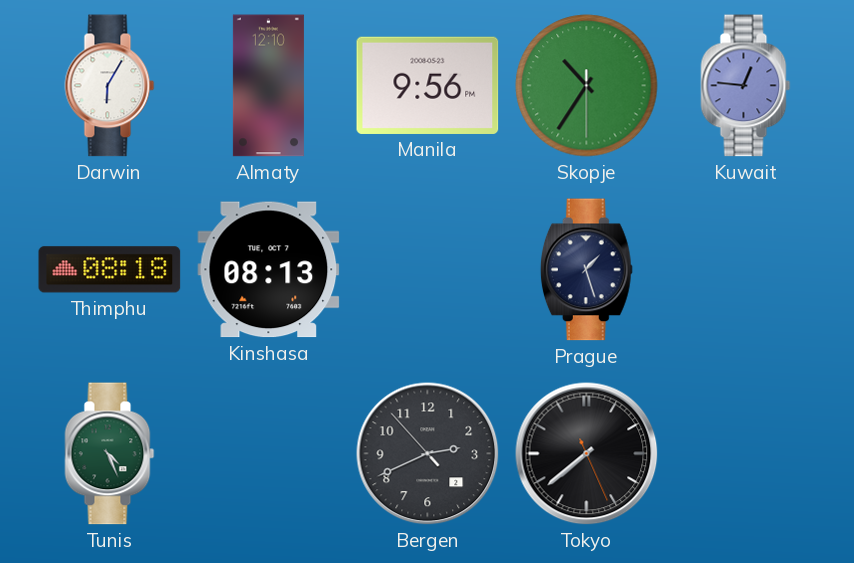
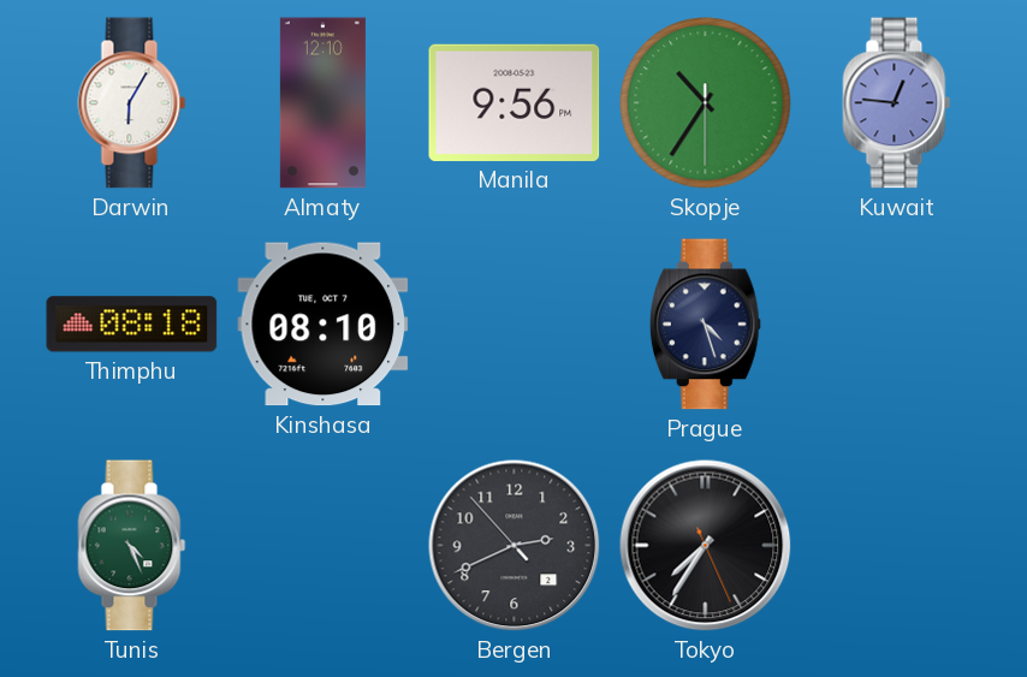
Kinshasa: 08:13 -> 08:10
Prague: 1:27 -> 4:27
Tokyo: 7:38 -> 7:35
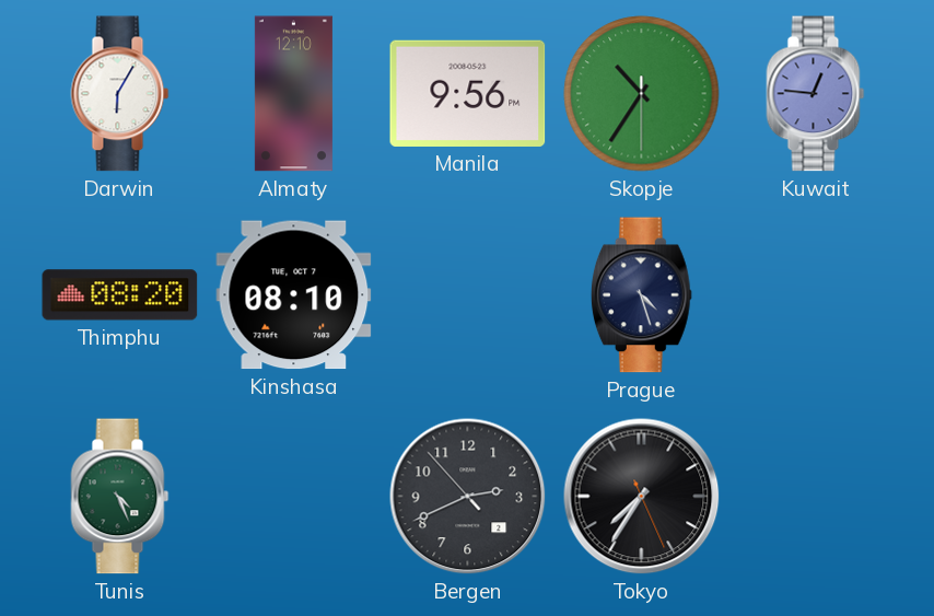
Thimphu: 08:18 -> 08:20
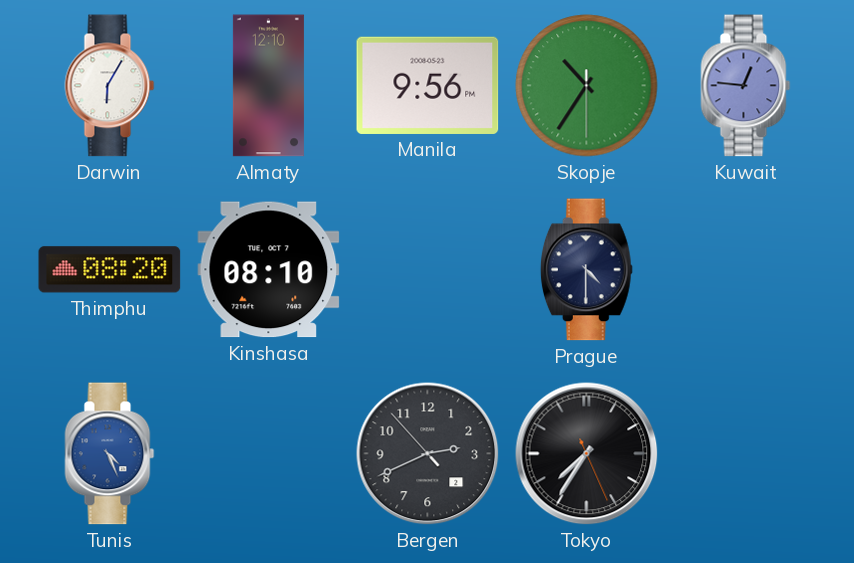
Prague: 4:27 -> 4:30
Tunis dial: green -> blue
